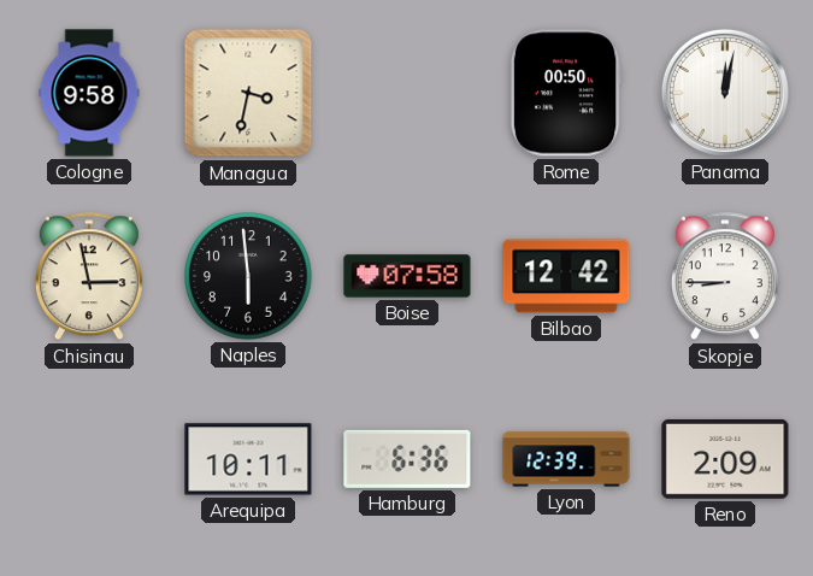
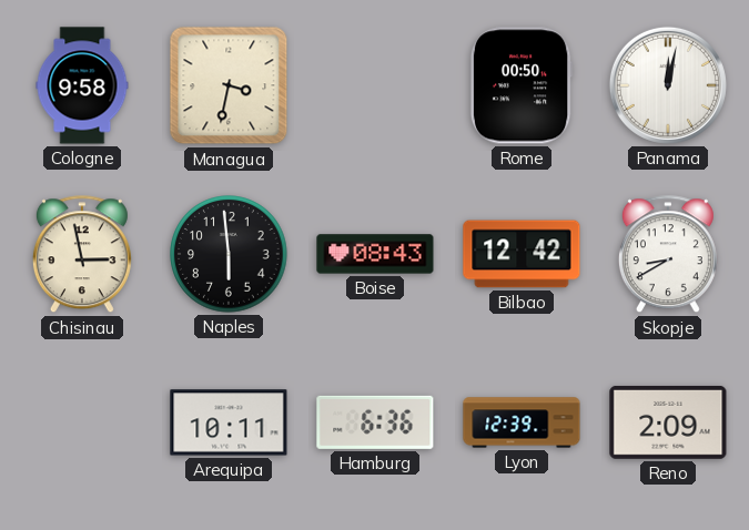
Boise: 07:58 -> 08:43
Skopje: 8:45 -> 8:40
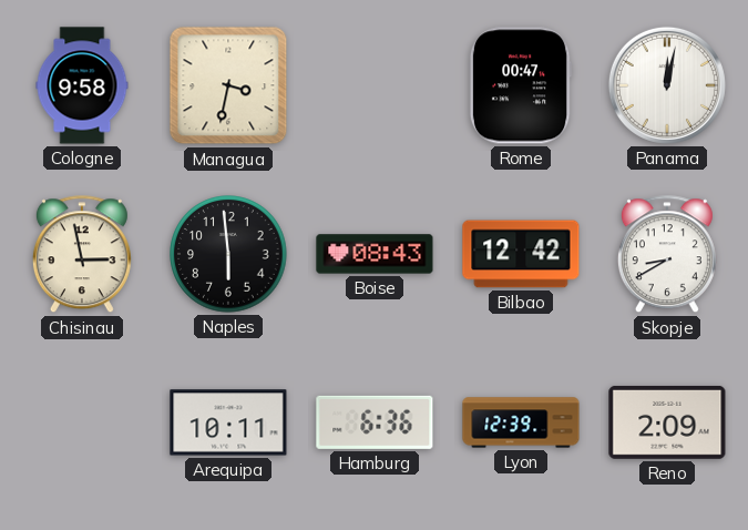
Rome: 00:50 -> 00:47
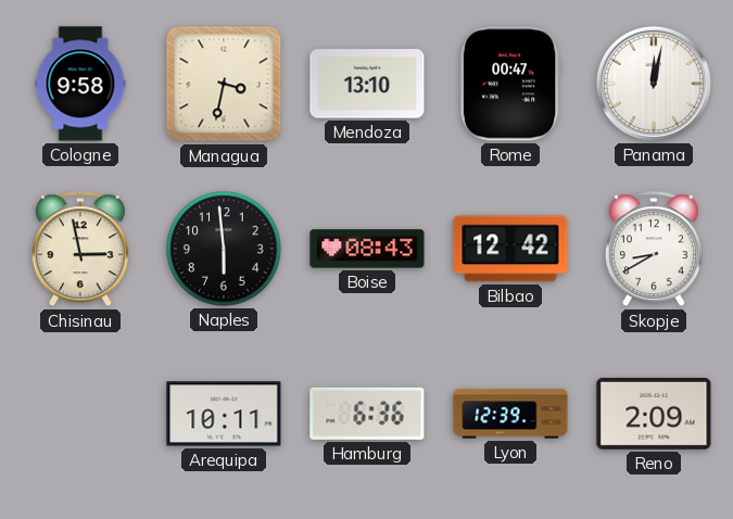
Mendoza: none -> 13:10
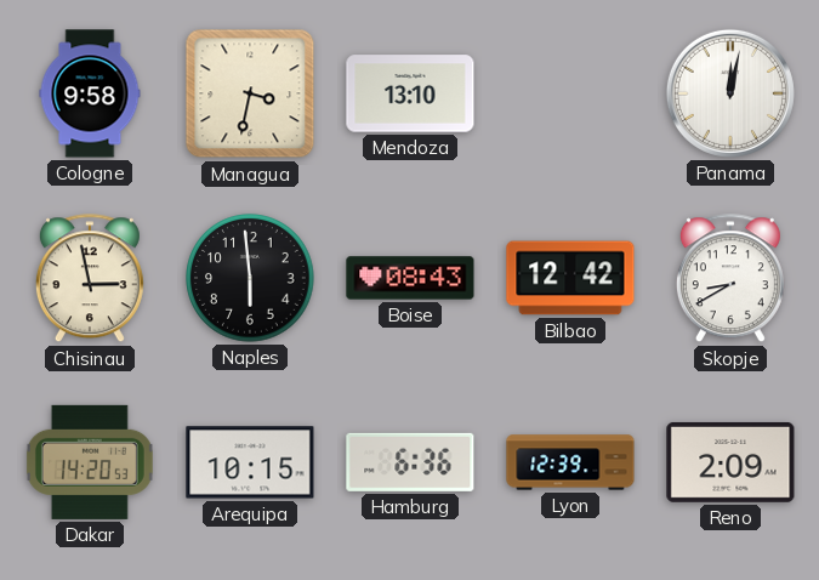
Rome: 00:47 -> none
Dakar: none -> 14:20
Arequipa: 10:11 -> 10:15
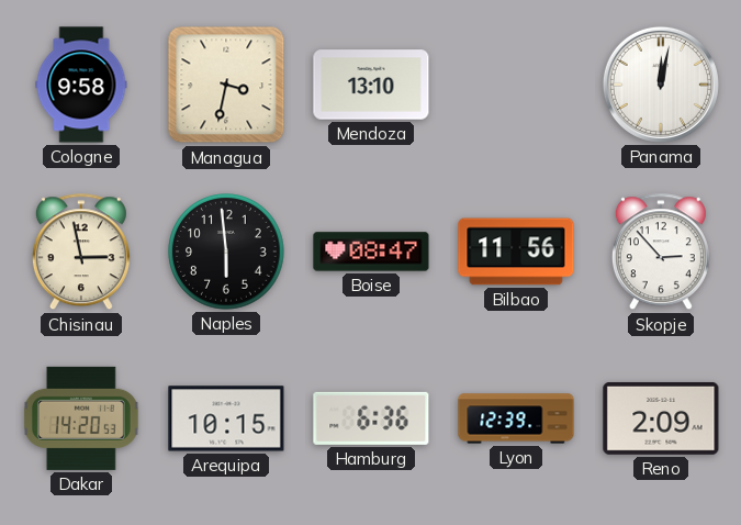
Boise: 08:43 -> 08:47
Bilbao: 12:42 -> 11:56
Skopje: 8:40 -> 2:53
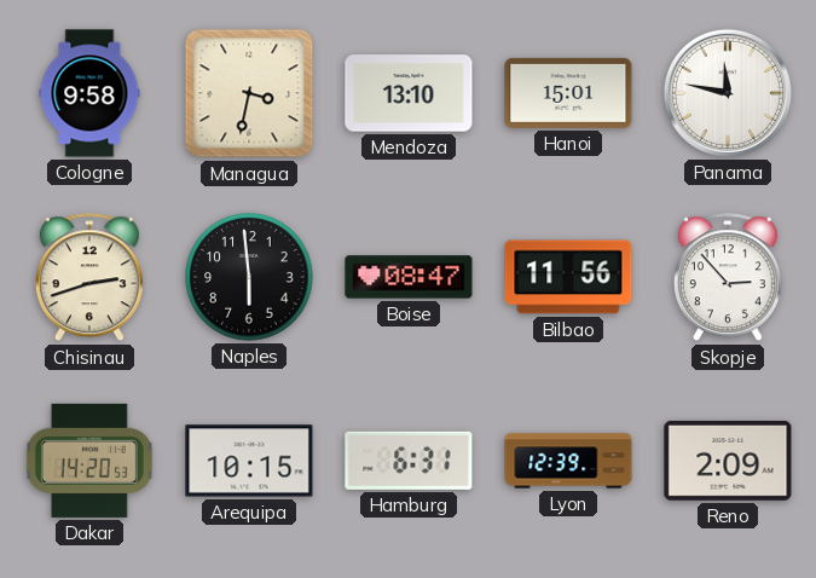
Hanoi: none -> 15:01
Panama: 12:02 -> 11:47
Chisinau: 2:58 -> 2:42
Hamburg: 6:36 -> 6:31
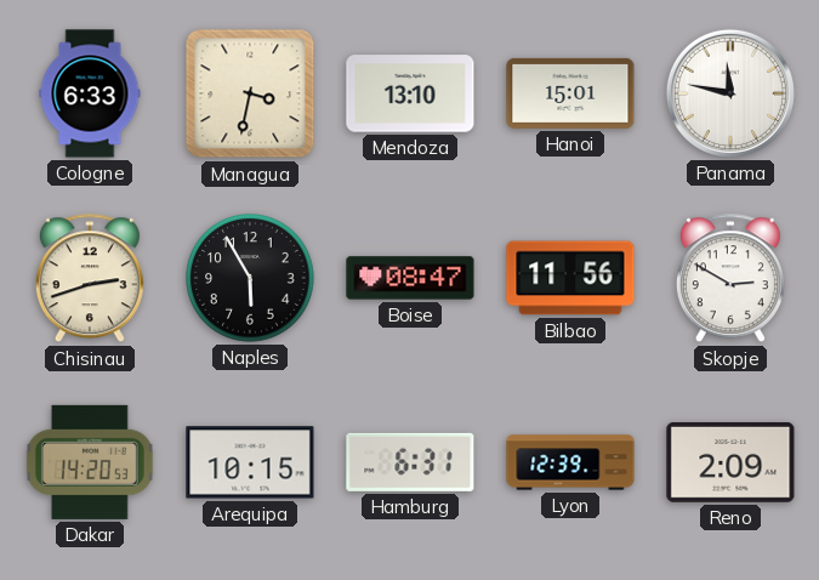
Cologne: 9:58 -> 6:33
Naples: 5:59 -> 5:55
Skopje: 2:53 -> 2:50
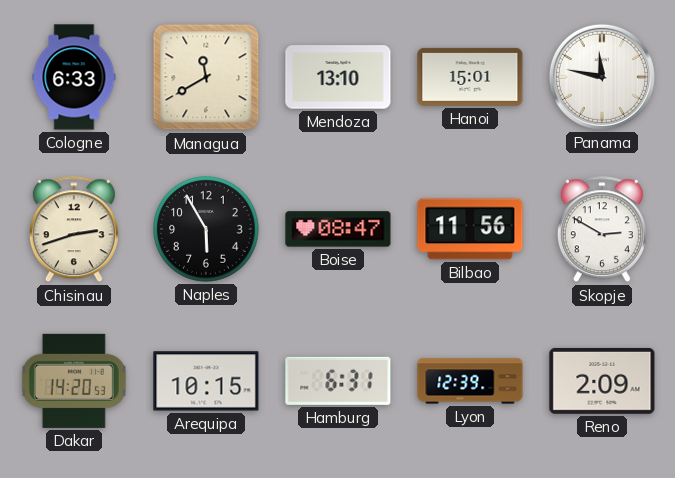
Managua: 3:32 -> 11:40
